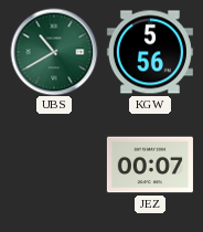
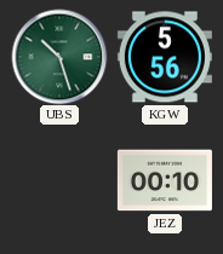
UBS: 10:40 -> 10:27
JEZ: 00:07 -> 00:10
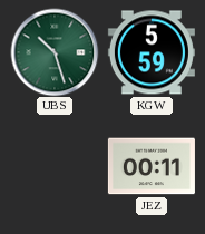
KGW: 5:56 -> 5:59
JEZ: 00:10 -> 00:11
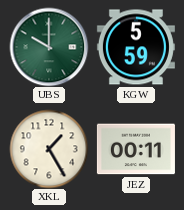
UBS: 10:27 -> 10:00
XKL: none -> 1:25
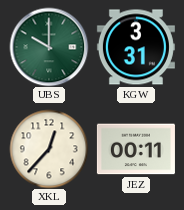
KGW: 5:59 -> 3:31
XKL: 1:25 -> 12:37
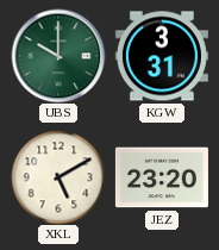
XKL: 12:37 -> 5:10
JEZ: 00:11 -> 23:20
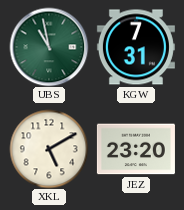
UBS: 10:00 -> 10:58
KGW: 3:31 -> 7:31
